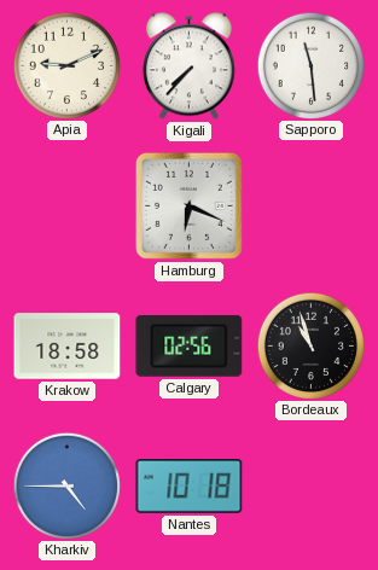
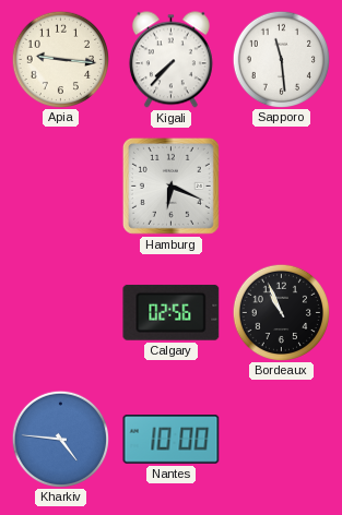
Apia: 9:11 -> 9:16
Krakow: 18:58 -> none
Bordeaux: 10:57 -> 10:56
Kharkiv: 4:45 -> 4:46
Nantes: 10:18 -> 10:00
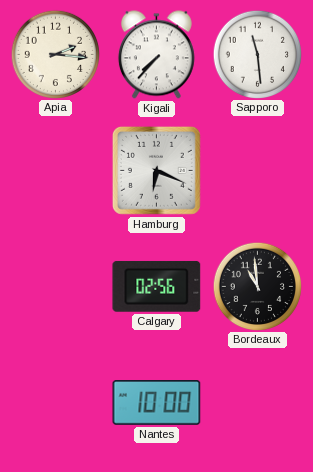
Apia: 9:16 -> 2:16
Bordeaux: 10:56 -> 10:59
Kharkiv: 4:46 -> none
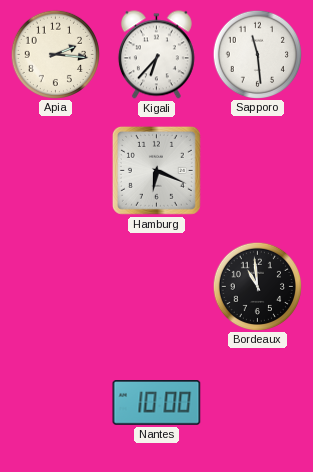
Kigali: 7:37 -> 6:37
Calgary: 02:56 -> none
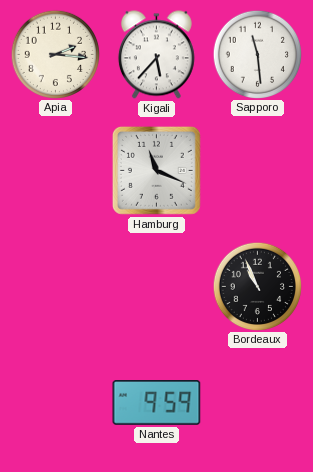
Kigali: 6:37 -> 5:37
Hamburg: 6:19 -> 11:19
Bordeaux: 10:59 -> 10:56
Nantes: 10:00 -> 9:59
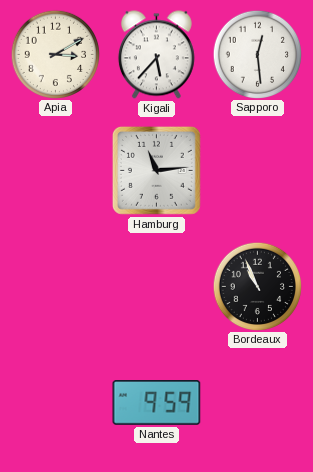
Apia: 2:16 -> 3:10
Sapporo: 11:29 -> 12:29
Hamburg: 11:19 -> 11:14
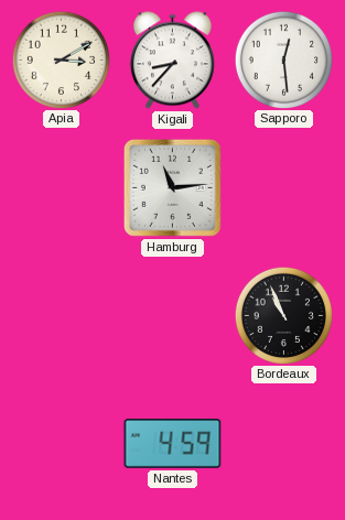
Kigali: 5:37 -> 8:37
Nantes: 9:59 -> 4:59
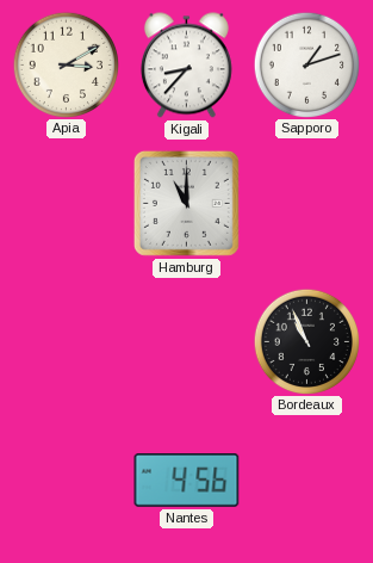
Sapporo: 12:29 -> 1:12
Hamburg: 11:14 -> 11:00
Nantes: 4:59 -> 4:56
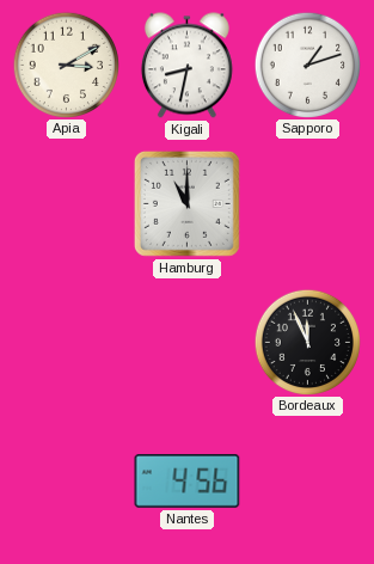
Kigali: 8:37 -> 8:32
Bordeaux: 10:56 -> 11:56
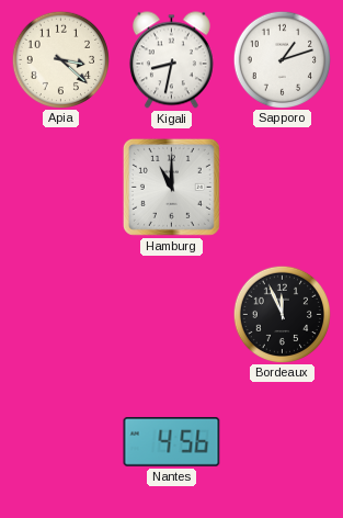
Apia: 3:10 -> 3:22
